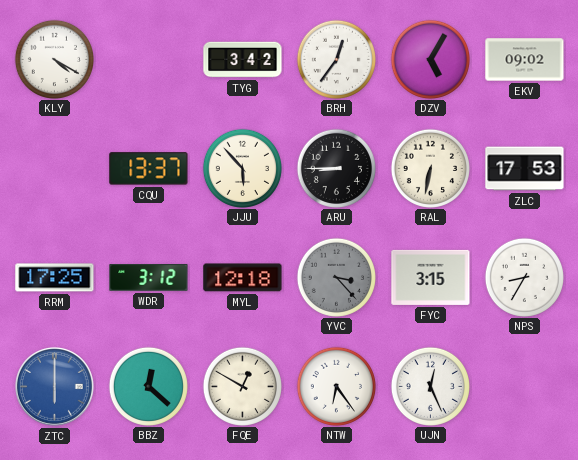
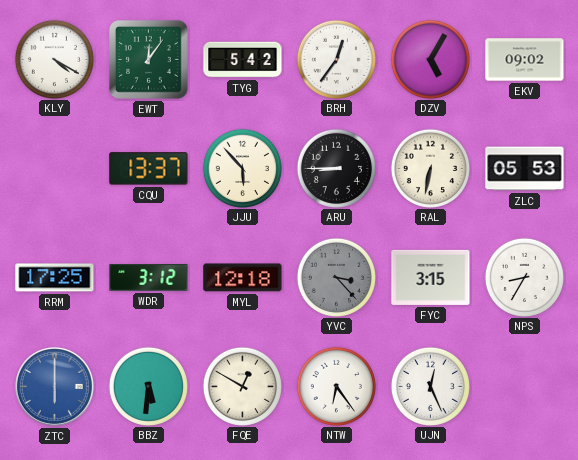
EWT: none -> 12:06
TYG: 3:42 -> 5:42
ZLC: 17:53 -> 05:53
BBZ: 12:22 -> 5:31
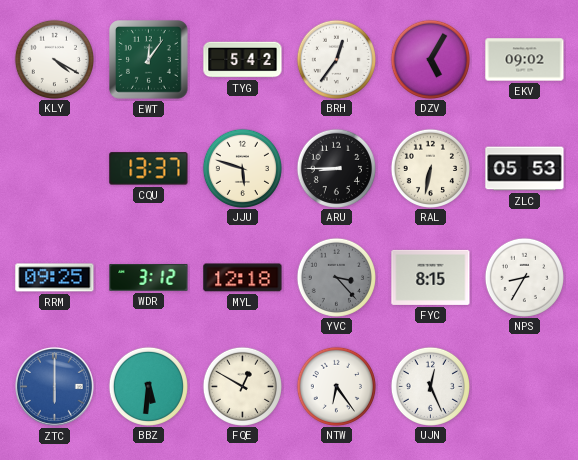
JJU: 5:53 -> 5:48
RRM: 17:25 -> 09:25
FYC: 3:15 -> 8:15
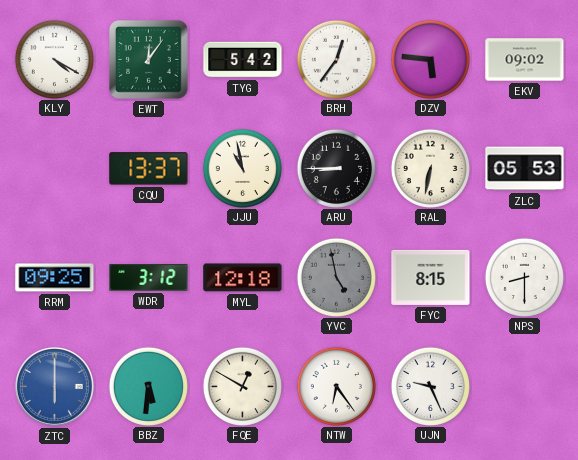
DZV: 5:05 -> 5:46
JJU: 5:48 -> 10:58
YVC: 3:23 -> 4:58
NPS: 8:35 -> 8:30
UJN: 12:26 -> 9:26
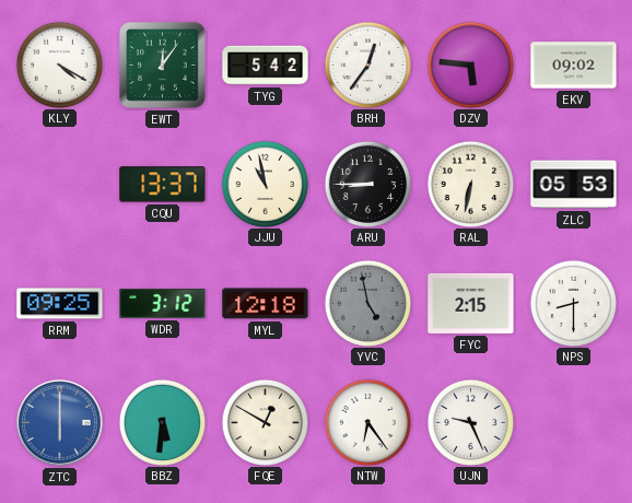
FYC: 8:15 -> 2:15
